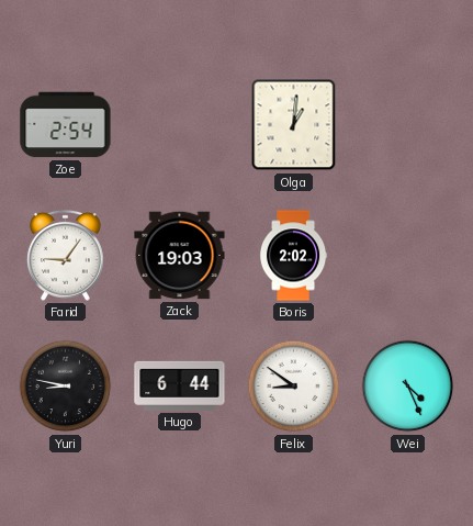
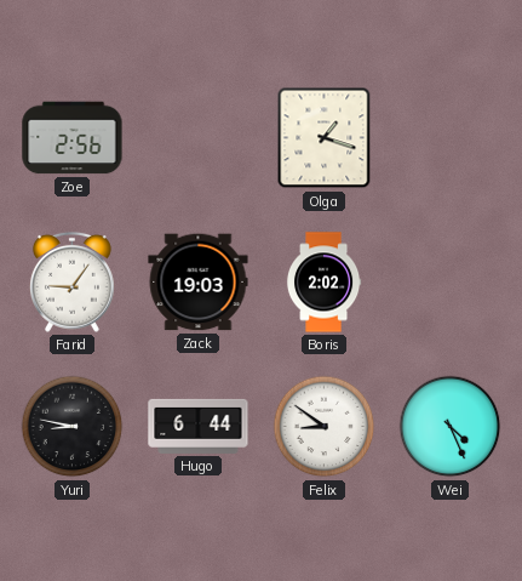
Zoe: 2:54 -> 2:56
Olga: 1:01 -> 1:18
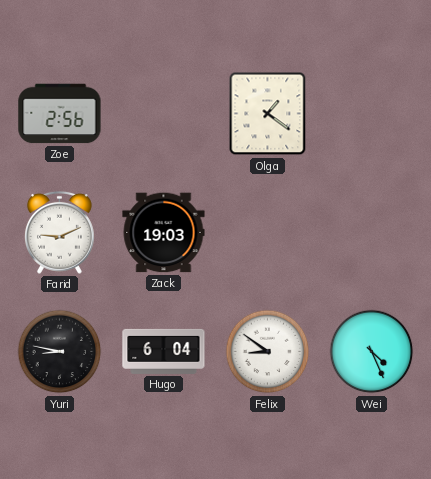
Olga: 1:18 -> 1:21
Farid: 9:06 -> 9:11
Boris: 2:02 -> none
Hugo: 6:44 -> 6:04
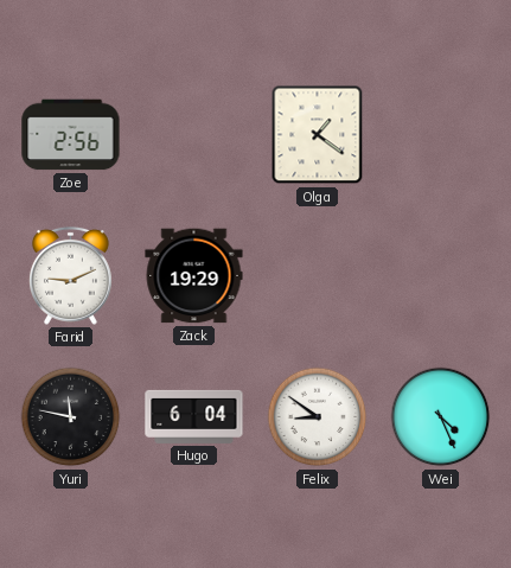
Zack: 19:03 -> 19:29
Yuri: 8:47 -> 11:47
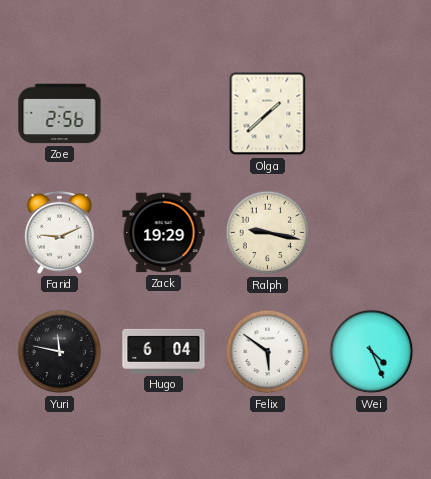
Olga: 1:21 -> 1:38
Ralph: none -> 9:17
Felix: 8:51 -> 5:51
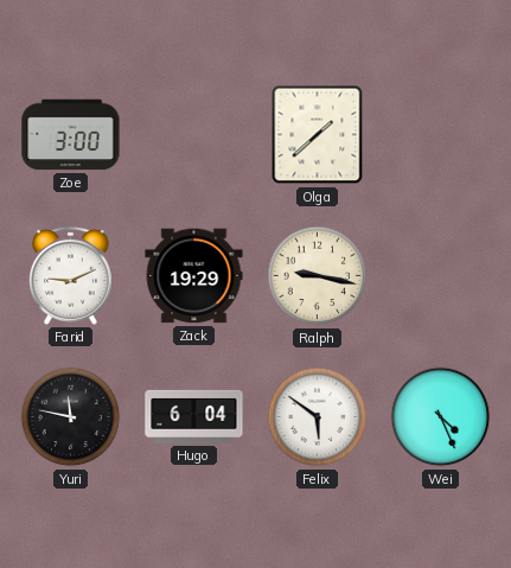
Zoe: 2:56 -> 3:00
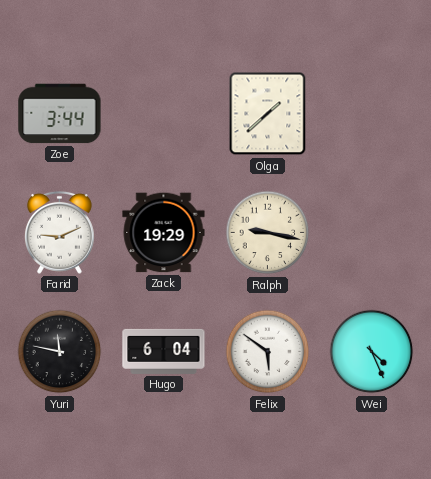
Zoe: 3:00 -> 3:44
